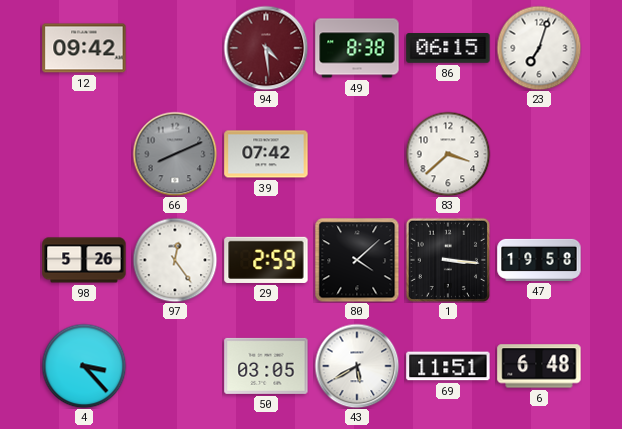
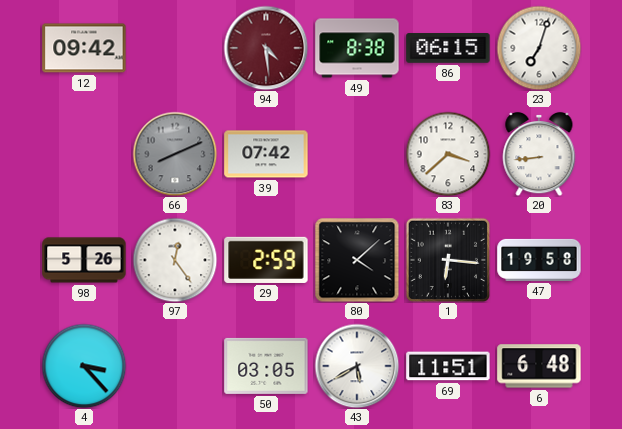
20: none -> 8:44
1: 3:16 -> 6:16
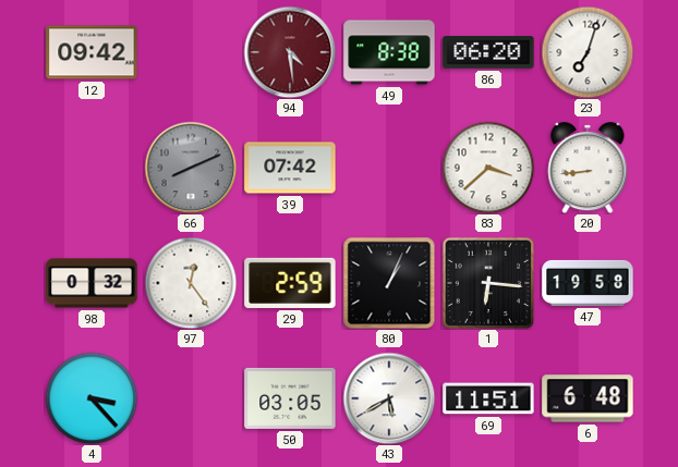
86: 06:15 -> 06:20
98: 5:26 -> 0:32
80: 4:08 -> 1:04
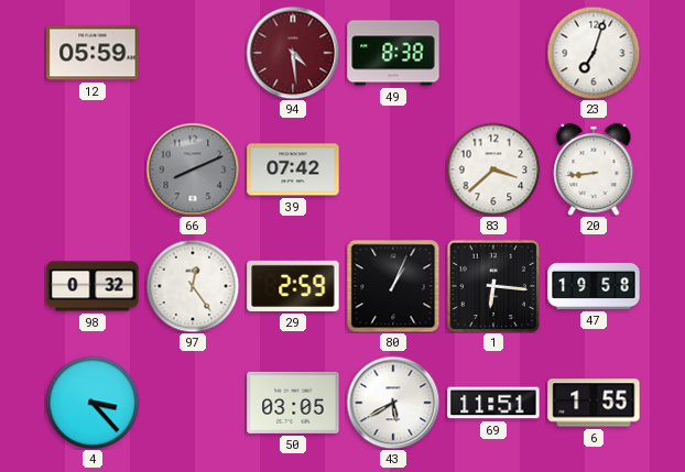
12: 09:42 -> 05:59
86: 06:20 -> none
6: 6:48 -> 1:55
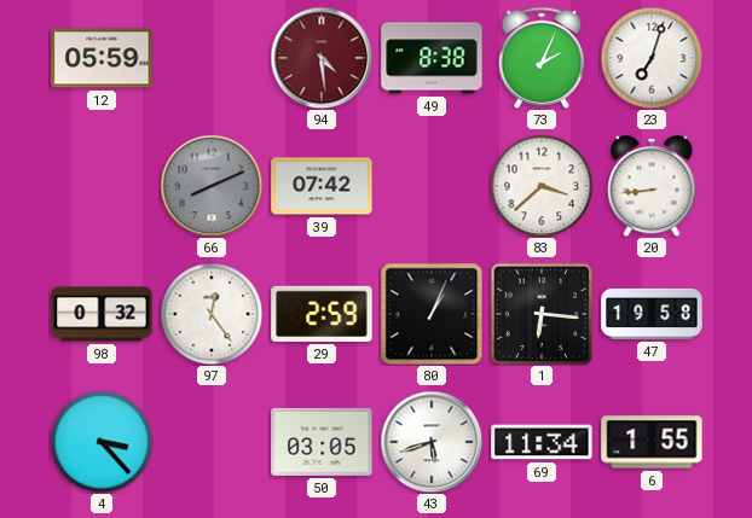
73: none -> 2:04
43: 5:40 -> 5:42
69: 11:51 -> 11:34
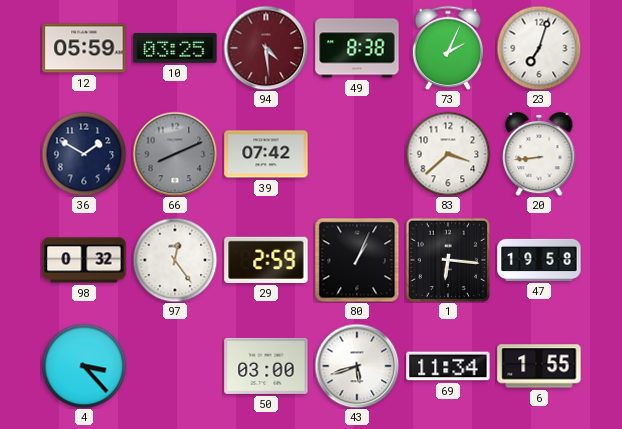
10: none -> 03:25
36: none -> 1:50
50: 03:05 -> 03:00
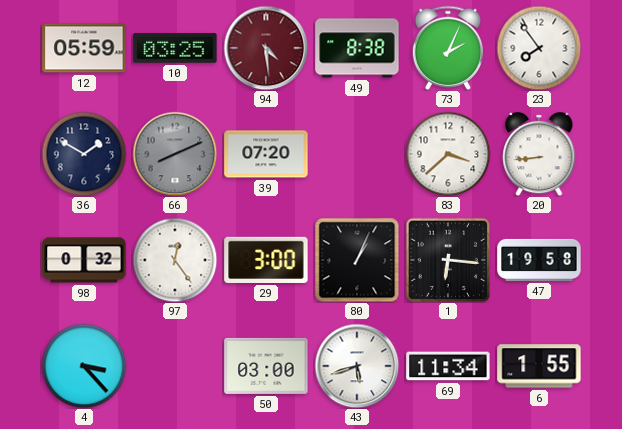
23: 7:03 -> 7:54
39: 07:42 -> 07:20
29: 2:59 -> 3:00
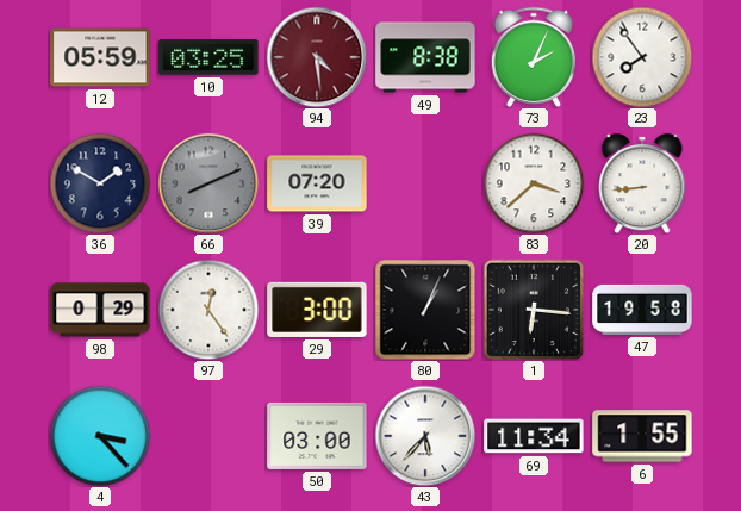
98: 0:32 -> 0:29
43: 5:42 -> 5:37
